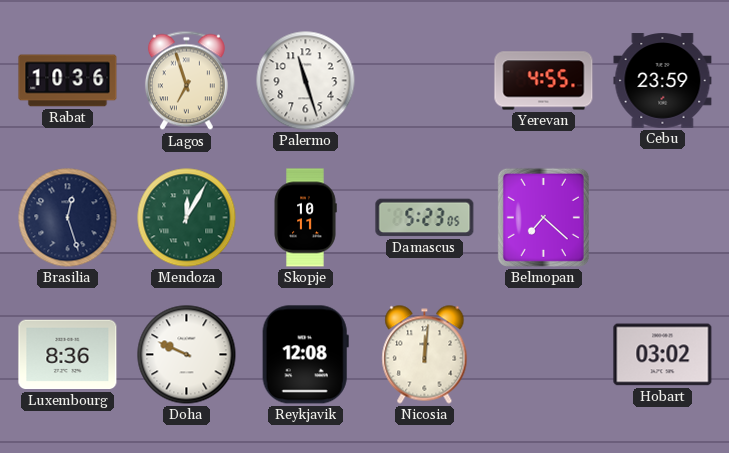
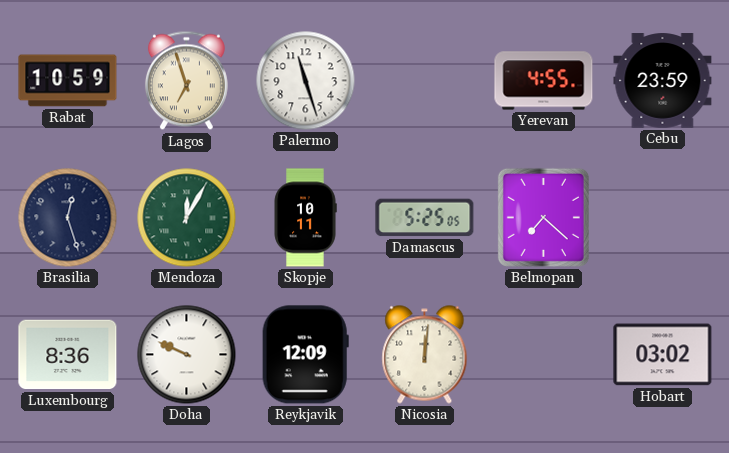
Rabat: 10:36 -> 10:59
Damascus: 5:23 -> 5:25
Reykjavik: 12:08 -> 12:09
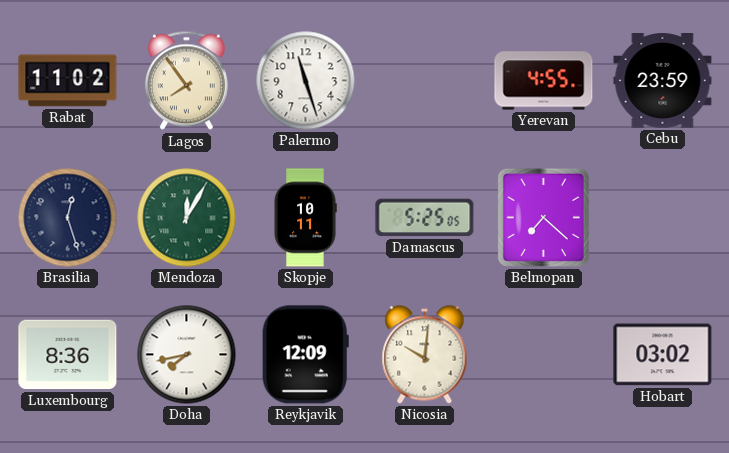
Rabat: 10:59 -> 11:02
Lagos: 6:57 -> 7:54
Doha: 9:49 -> 7:43
Nicosia: 12:01 -> 10:01
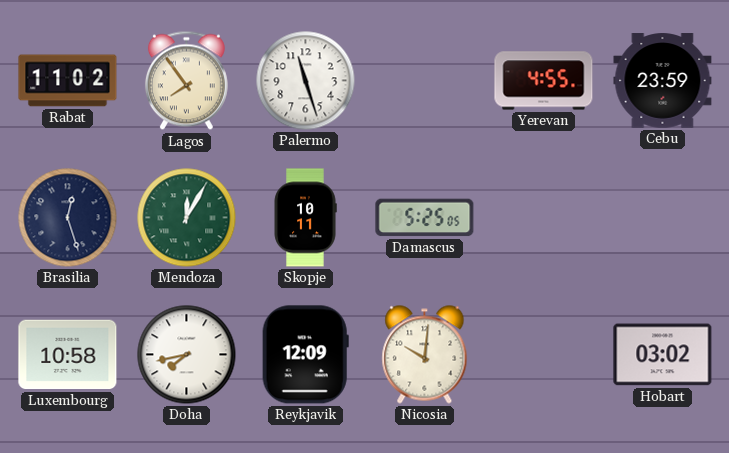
Belmopan: 7:22 -> none
Luxembourg: 8:36 -> 10:58
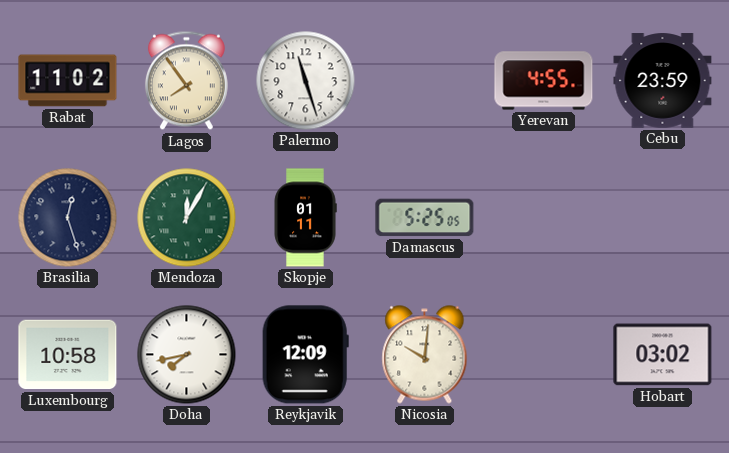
Skopje: 10:11 -> 01:11
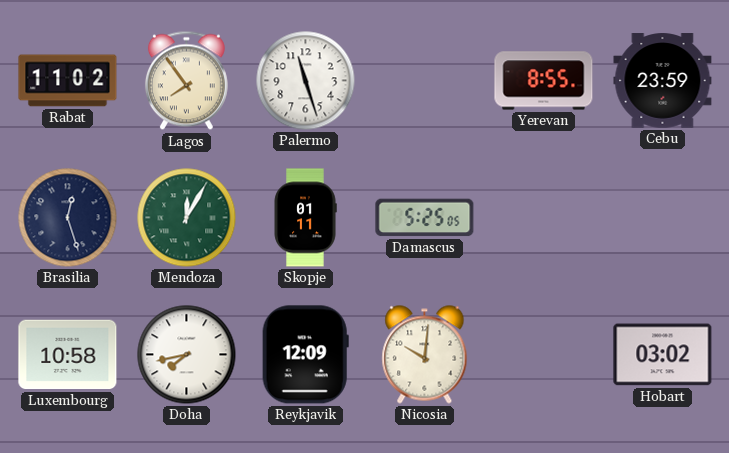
Yerevan: 4:55 -> 8:55
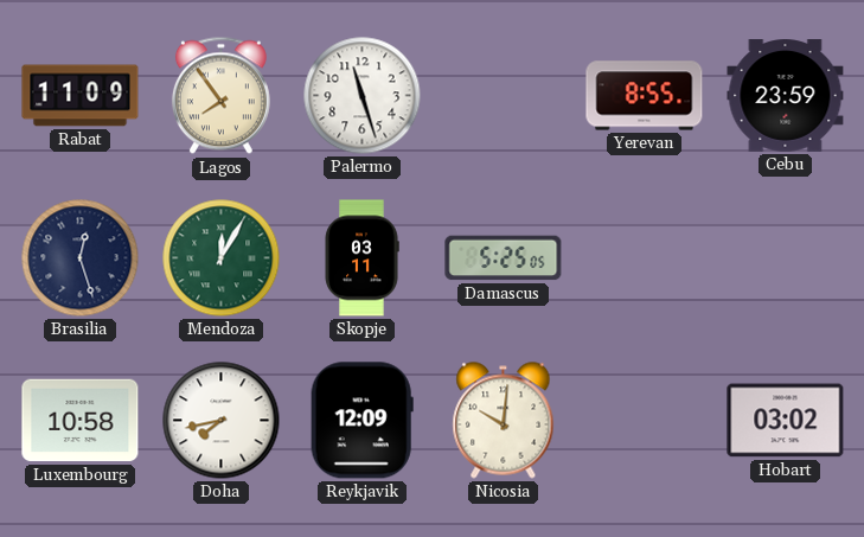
Rabat: 11:02 -> 11:09
Skopje: 01:11 -> 03:11
